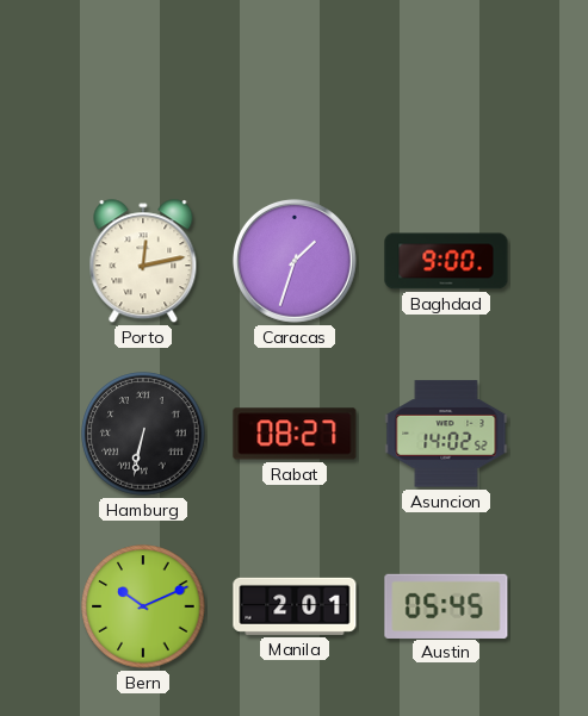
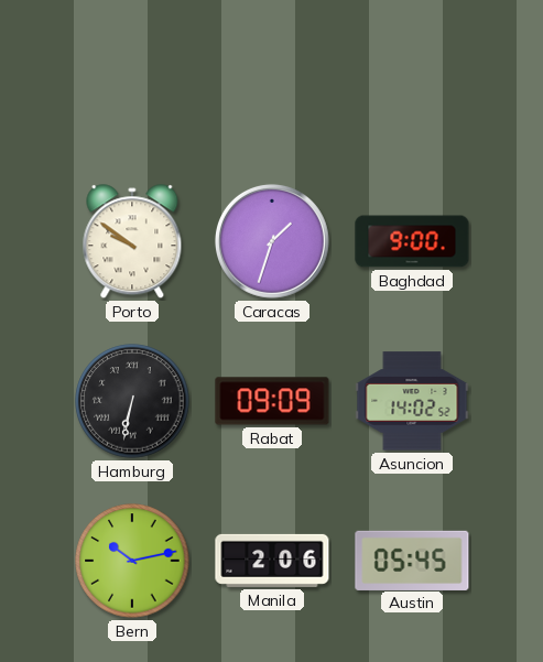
Porto: 12:13 -> 9:51
Rabat: 08:27 -> 09:09
Bern: 10:11 -> 10:13
Manila: 2:01 -> 2:06
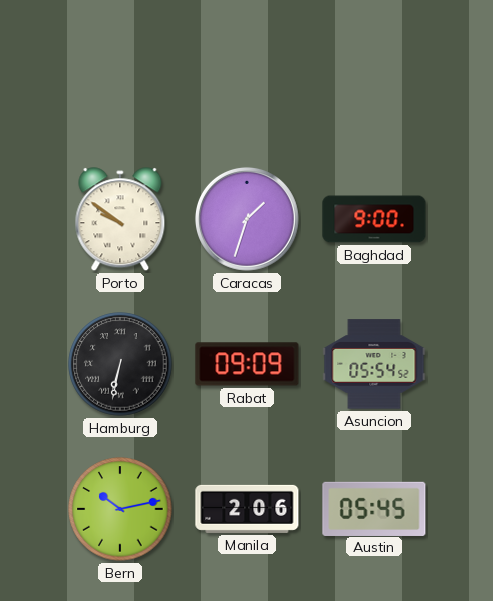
Asuncion: 14:02 -> 05:54
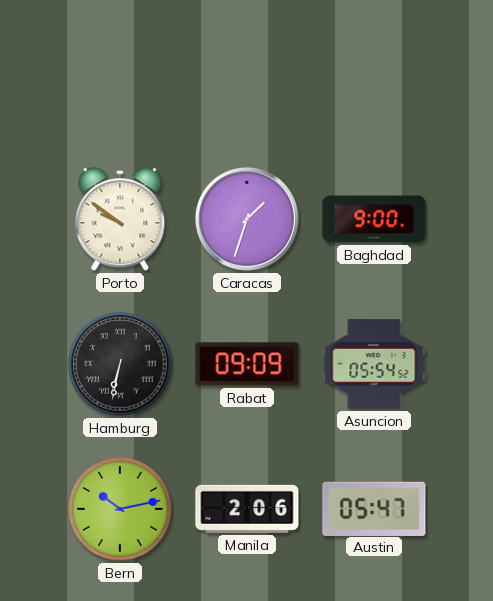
Austin: 05:45 -> 05:47
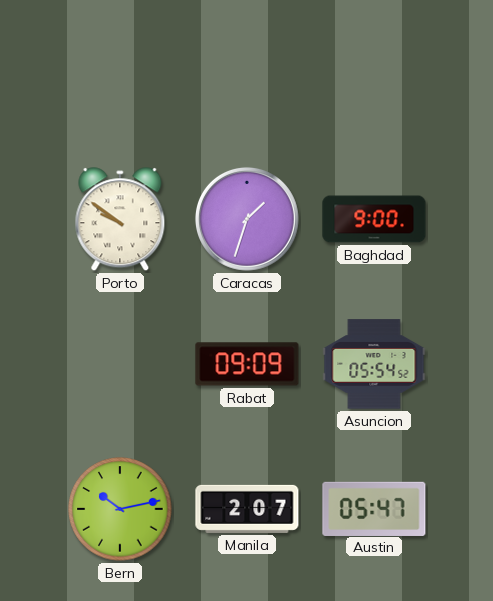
Hamburg: 6:32 -> none
Manila: 2:06 -> 2:07
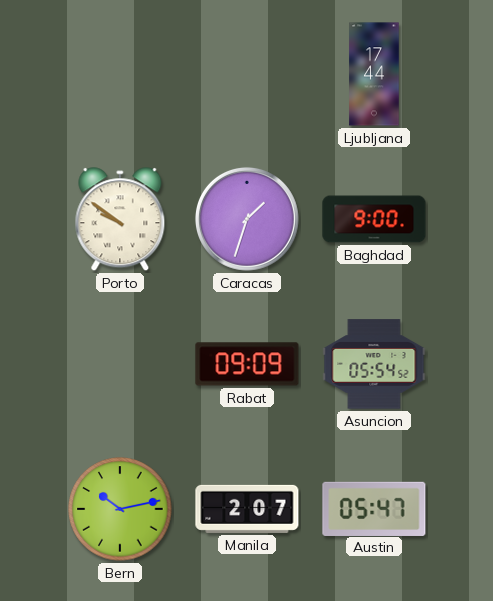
Ljubljana: none -> 17:44
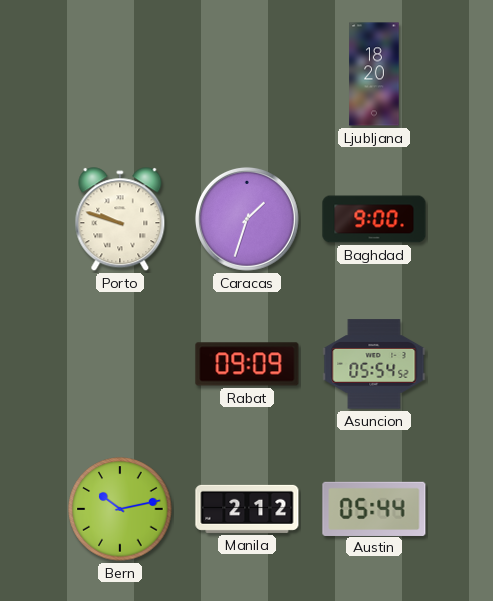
Ljubljana: 17:44 -> 18:20
Porto: 9:51 -> 9:48
Manila: 2:07 -> 2:12
Austin: 05:47 -> 05:44
